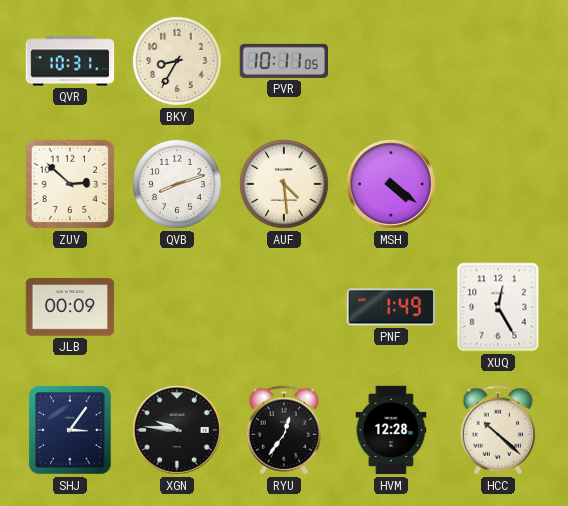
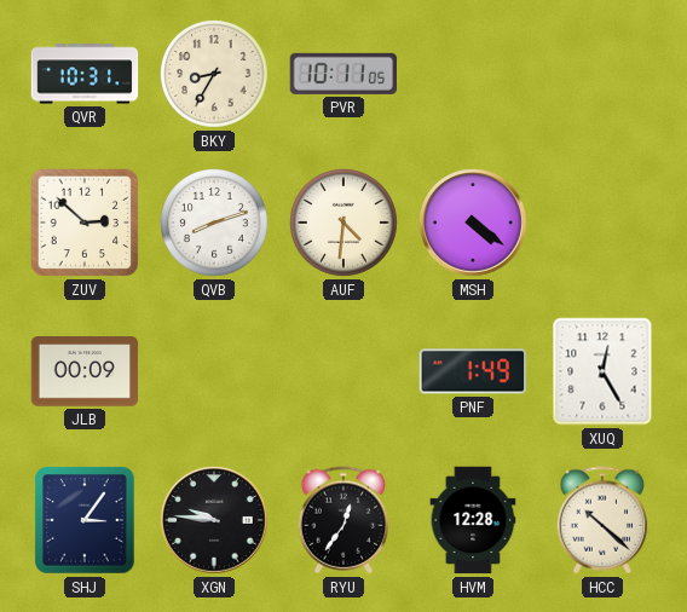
AUF: 4:29 -> 4:31
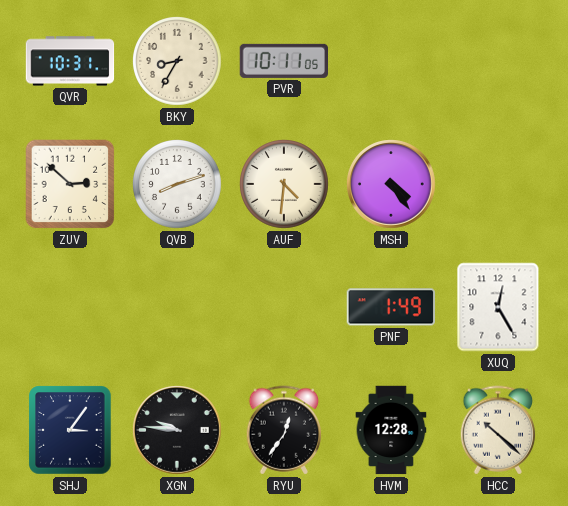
MSH: 4:21 -> 4:24
JLB: 00:09 -> none
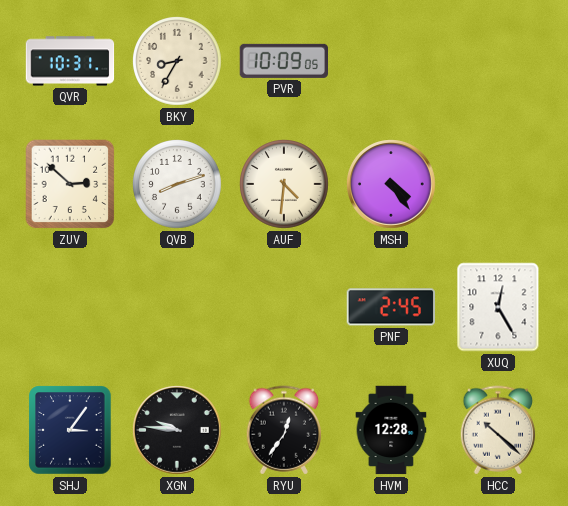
PVR: 10:11 -> 10:09
PNF: 1:49 -> 2:45
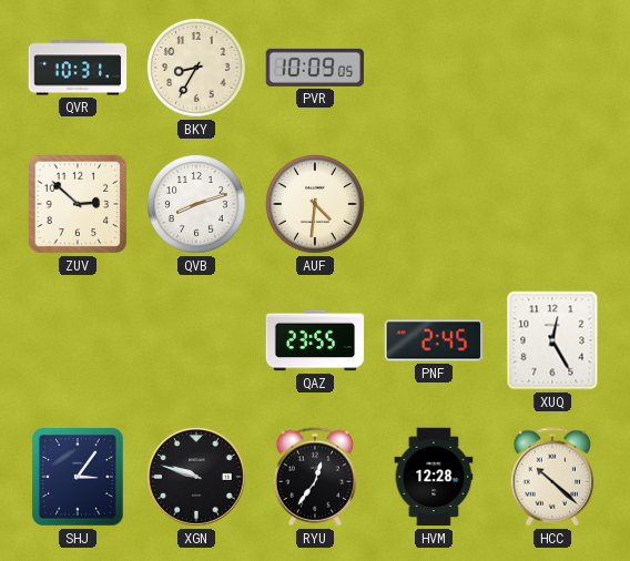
MSH: 4:24 -> none
QAZ: none -> 23:55
XGN: 9:46 -> 9:48
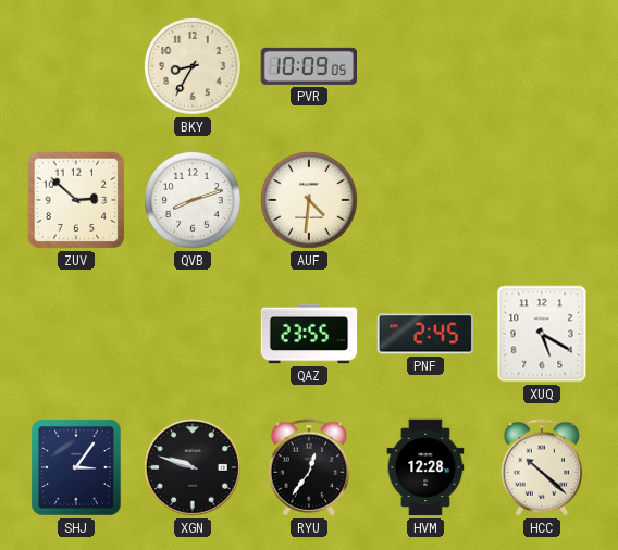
QVR: 10:31 -> none
XUQ: 12:25 -> 5:20
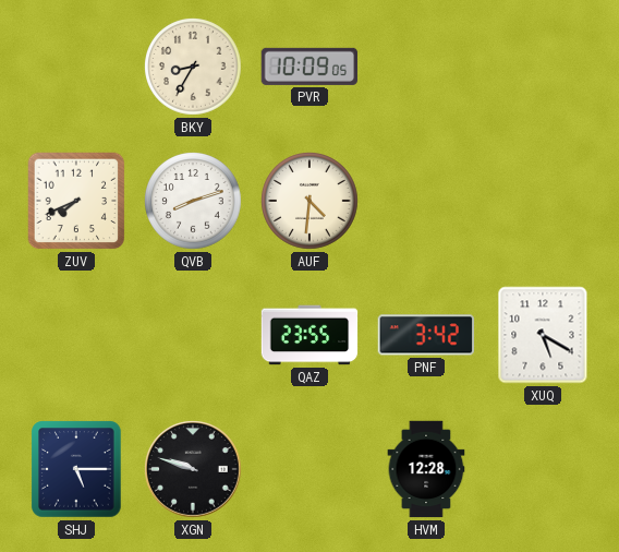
ZUV: 2:52 -> 7:41
PNF: 2:45 -> 3:42
SHJ: 3:06 -> 5:15
RYU: 12:36 -> none
HCC: 10:22 -> none
